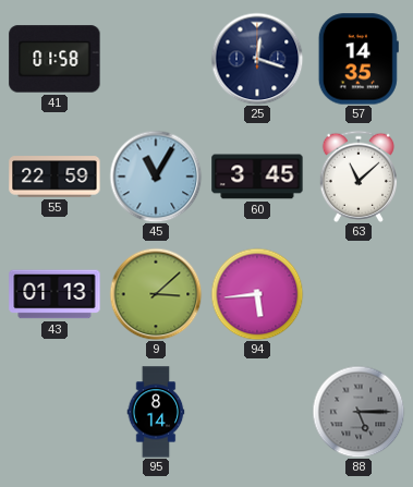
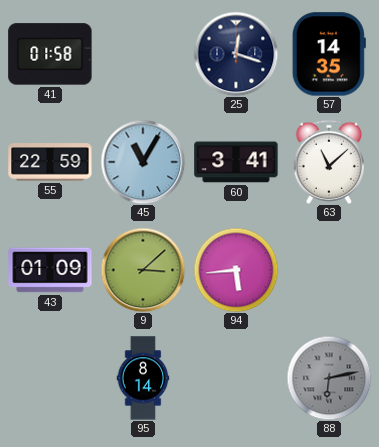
60: 3:45 -> 3:41
43: 01:13 -> 01:09
88: 5:15 -> 6:13
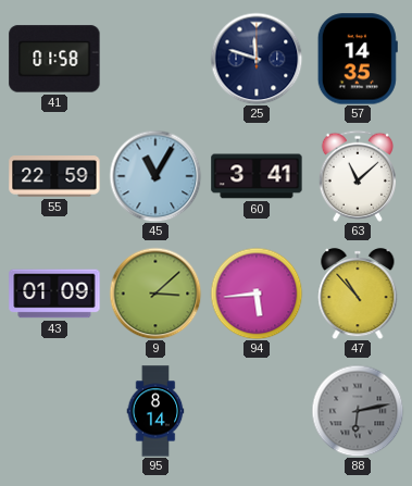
25: 12:18 -> 11:48
47: none -> 10:53
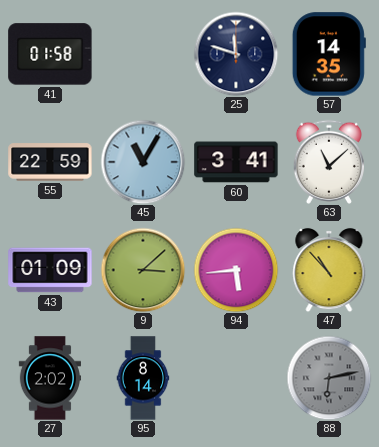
27: none -> 2:02
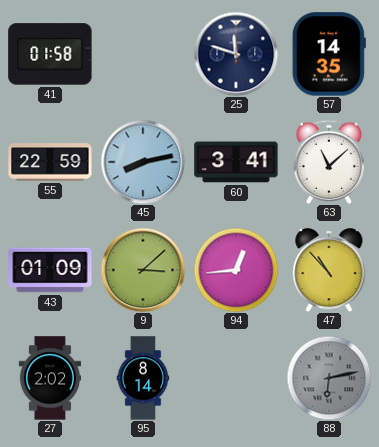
45: 11:05 -> 8:13
94: 5:44 -> 12:44
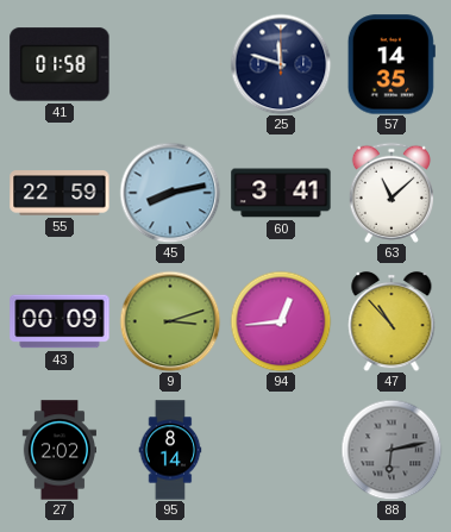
43: 01:09 -> 00:09
9: 3:08 -> 3:12
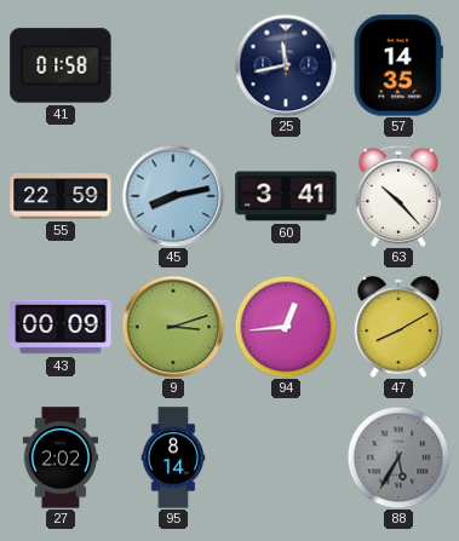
25: 11:48 -> 11:43
63: 11:08 -> 10:23
47: 10:53 -> 8:10
88: 6:13 -> 5:35
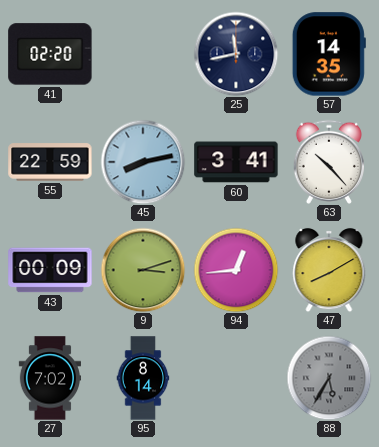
41: 01:58 -> 02:20
27: 2:02 -> 7:02
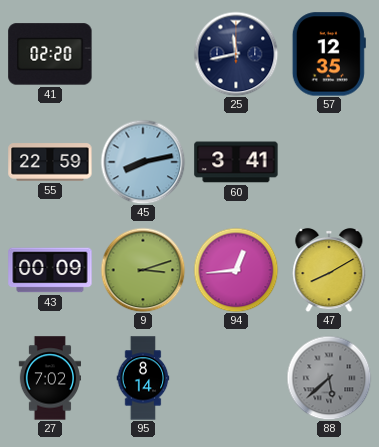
57: 14:35 -> 12:35
63: 10:23 -> none
88: 5:35 -> 5:38
